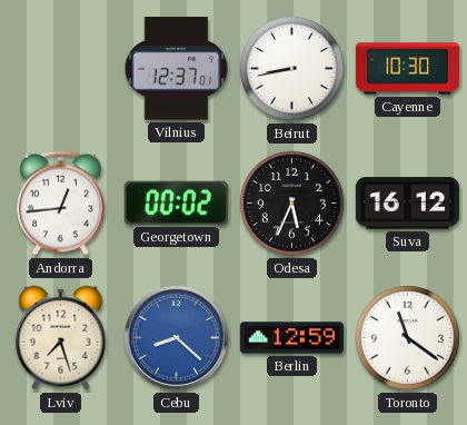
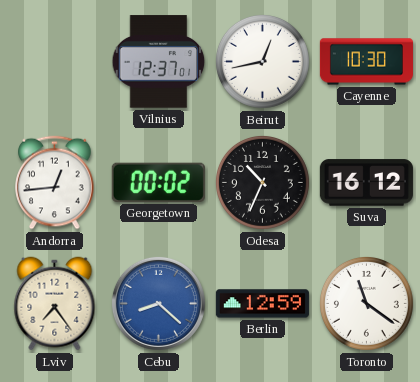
Beirut: 8:43 -> 12:43
Odesa: 5:34 -> 10:34
Lviv: 7:27 -> 7:24
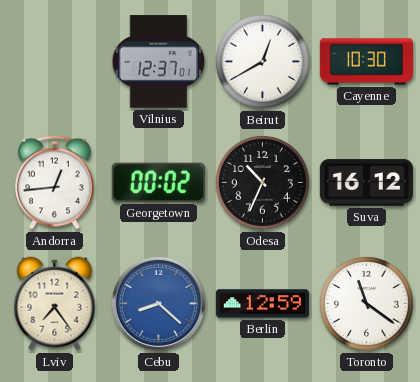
Beirut: 12:43 -> 12:40
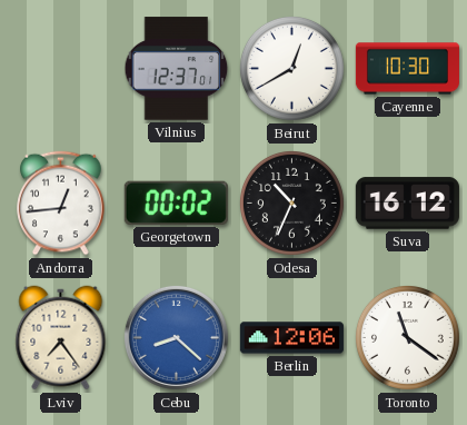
Berlin: 12:59 -> 12:06
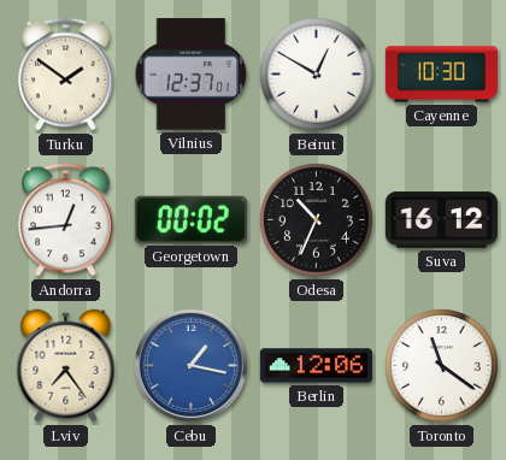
Turku: none -> 1:51
Beirut: 12:40 -> 12:50
Cebu: 8:22 -> 1:17
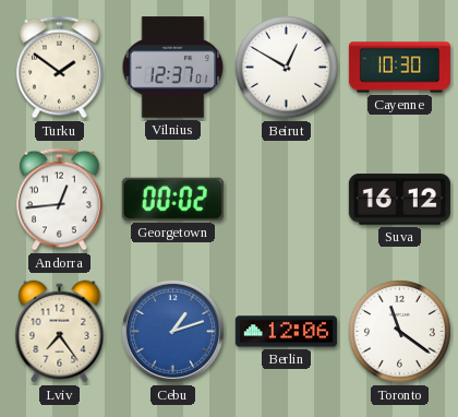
Odesa: 10:34 -> none
Cebu: 1:17 -> 1:12
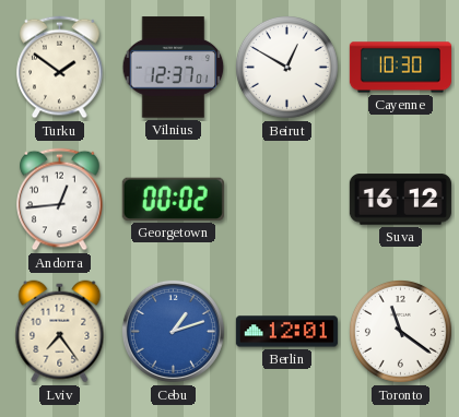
Berlin: 12:06 -> 12:01
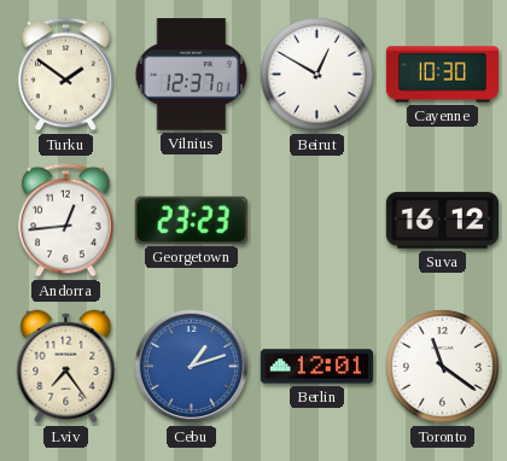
Georgetown: 00:02 -> 23:23
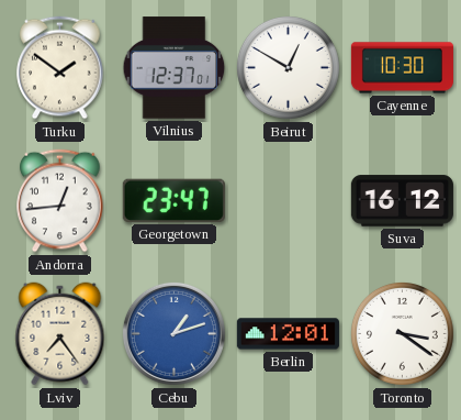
Georgetown: 23:23 -> 23:47
Toronto: 11:21 -> 3:21
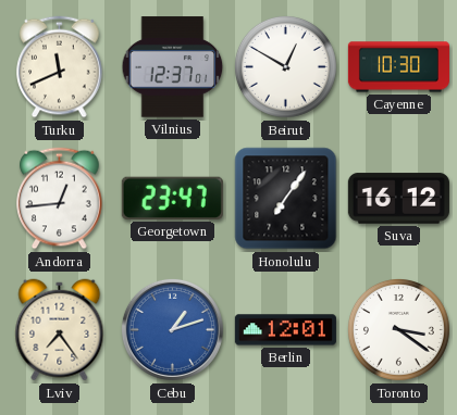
Turku: 1:51 -> 11:41
Honolulu: none -> 7:06
